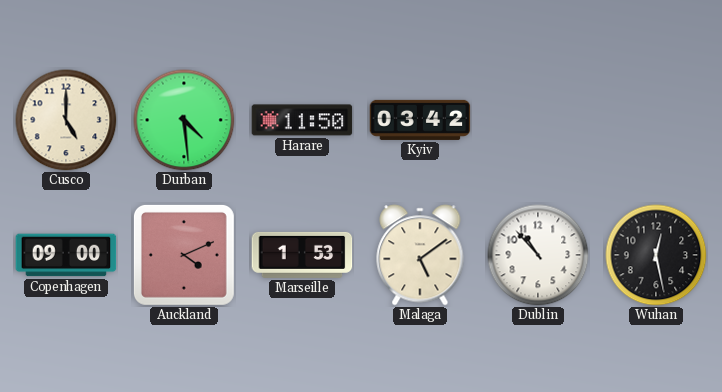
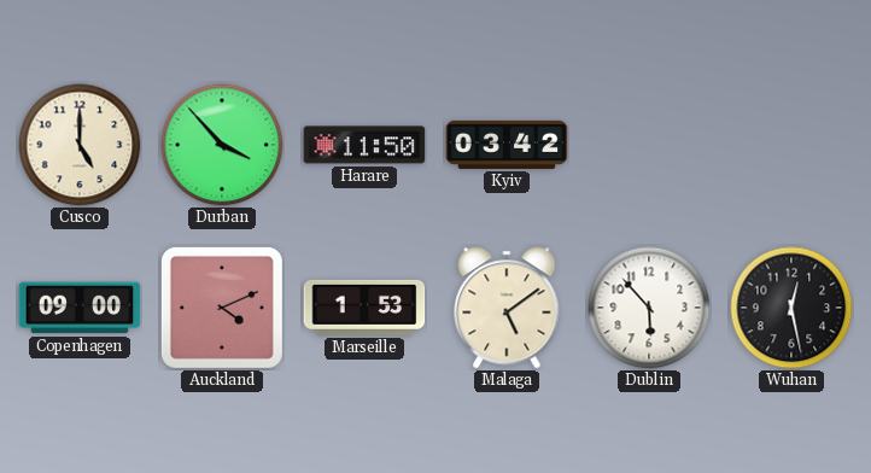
Durban: 4:29 -> 3:53
Dublin: 10:53 -> 5:53
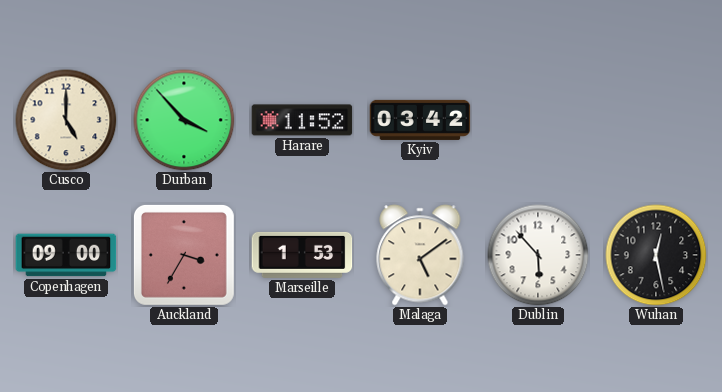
Harare: 11:50 -> 11:52
Auckland: 4:11 -> 3:35
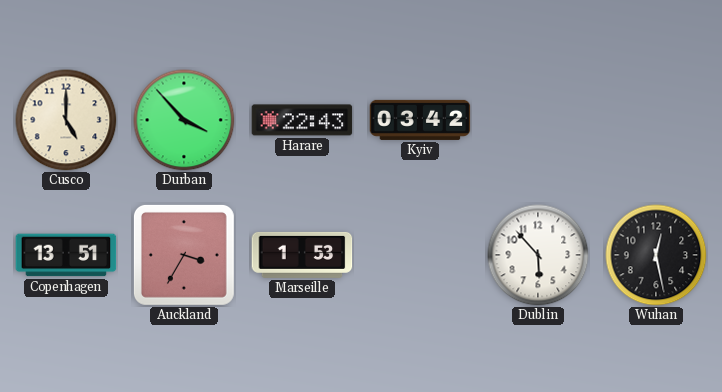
Harare: 11:52 -> 22:43
Copenhagen: 09:00 -> 13:51
Malaga: 5:09 -> none
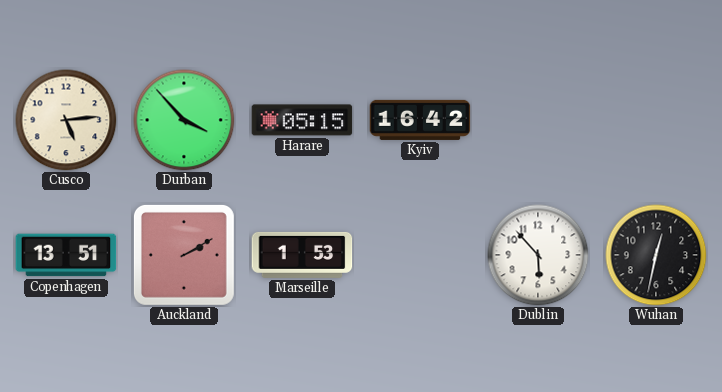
Cusco: 5:00 -> 5:14
Harare: 22:43 -> 05:15
Kyiv: 03:42 -> 16:42
Auckland: 3:35 -> 2:10
Wuhan: 12:28 -> 12:32
